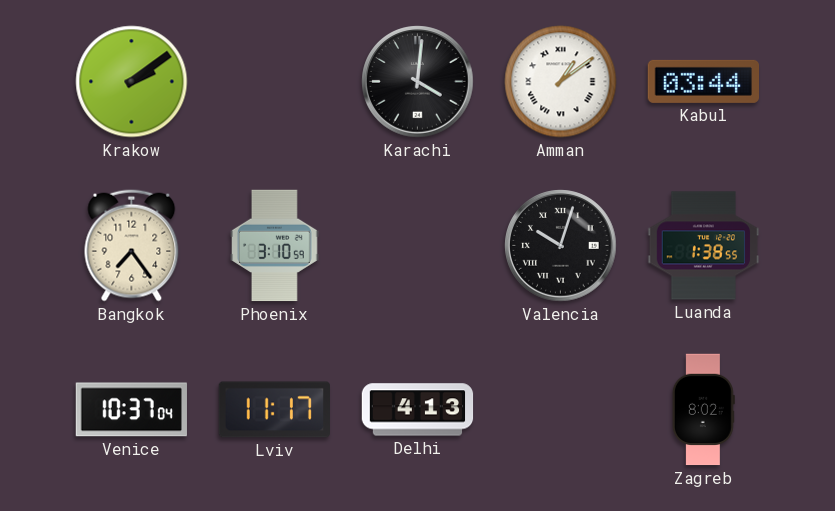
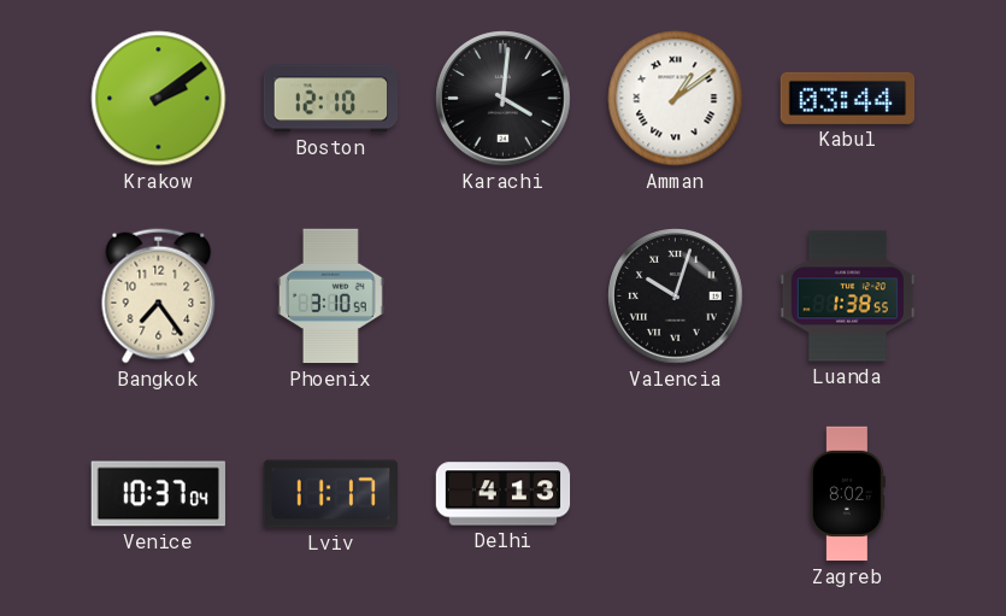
Boston: none -> 12:10
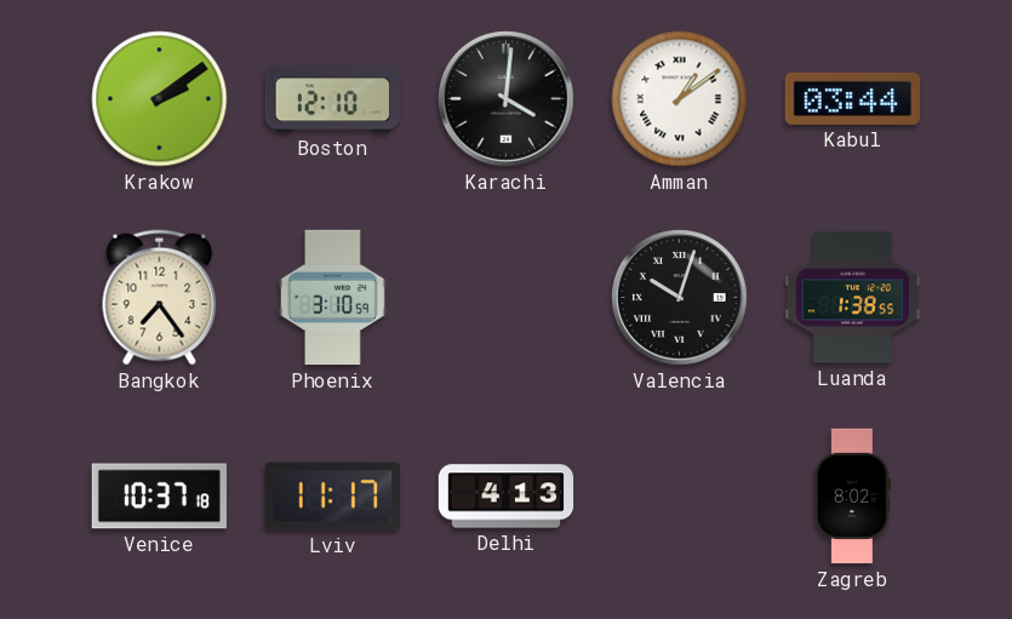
Venice: 10:37:04 -> 10:37:18
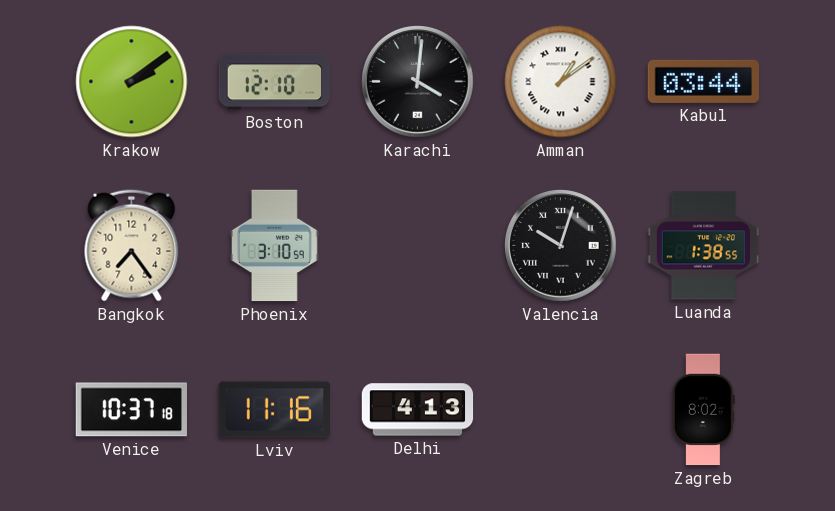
Lviv: 11:17 -> 11:16
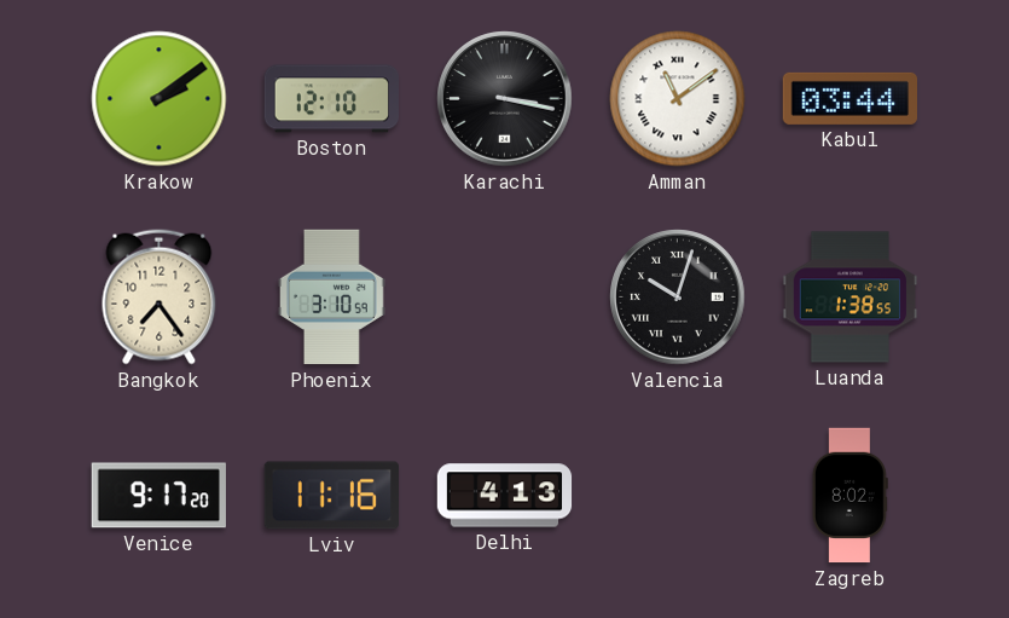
Karachi: 4:01 -> 3:17
Amman: 1:09 -> 11:09
Venice: 10:37 -> 9:17
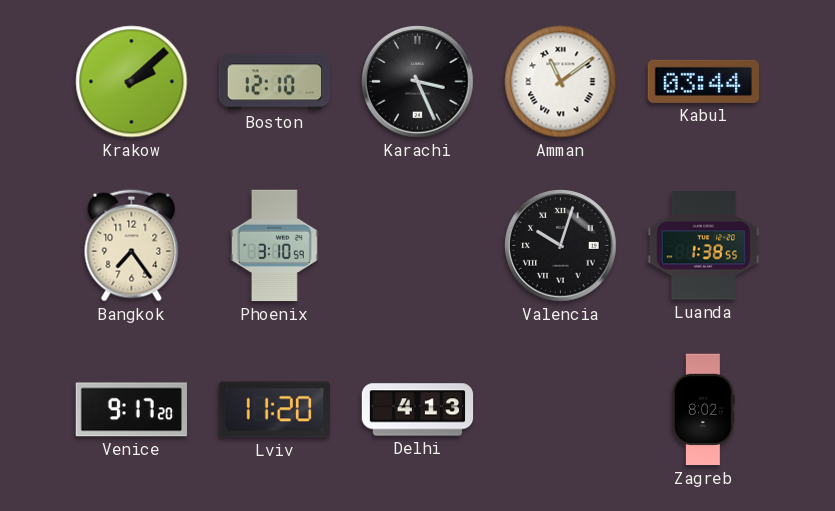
Krakow: 2:09 -> 2:08
Karachi: 3:17 -> 3:26
Lviv: 11:16 -> 11:20
